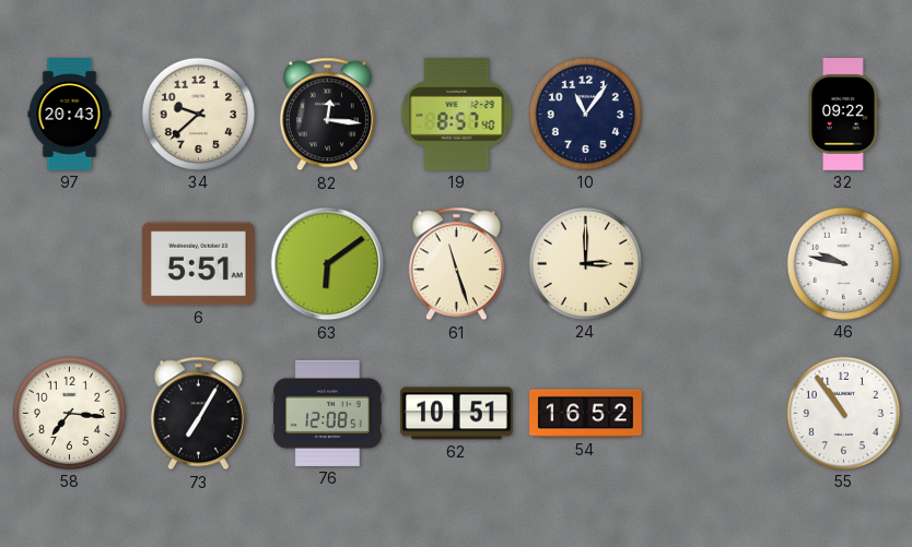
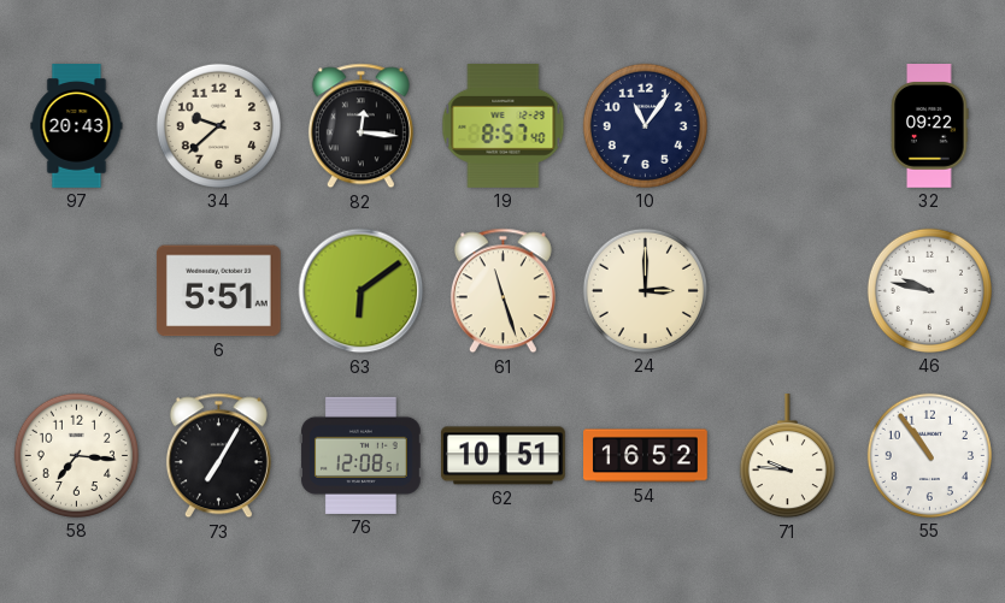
71: none -> 9:46
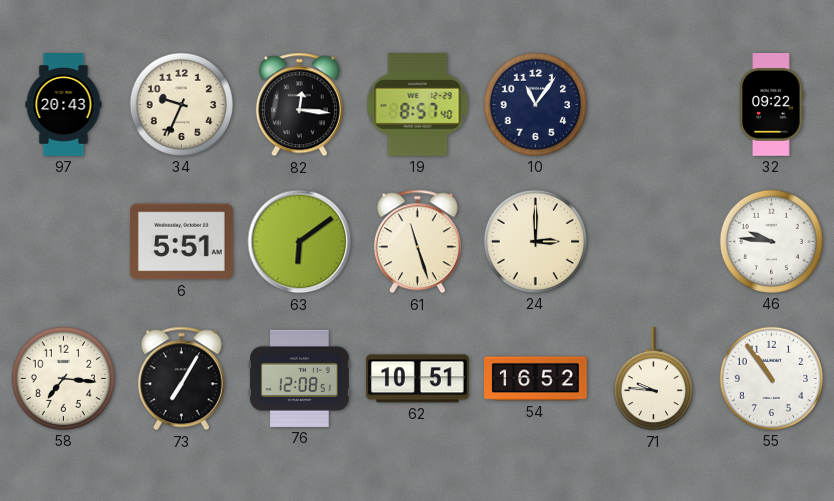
34: 9:38 -> 9:34
46: 9:47 -> 9:46
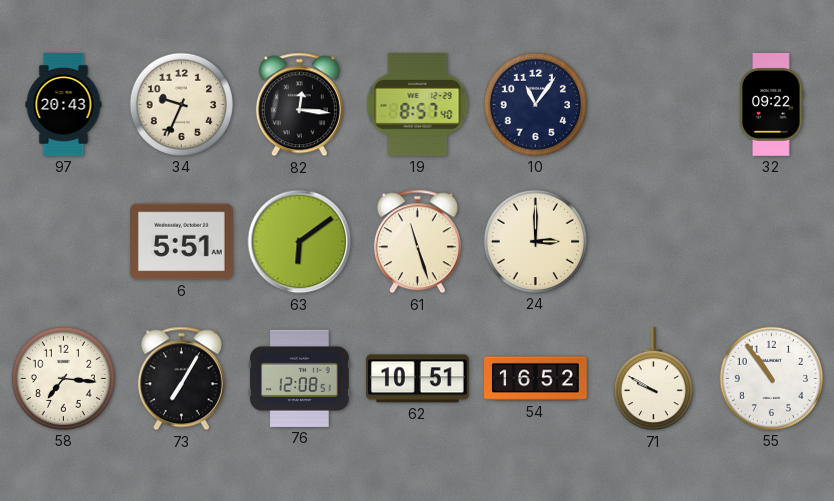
46: 9:46 -> none
71: 9:46 -> 9:50
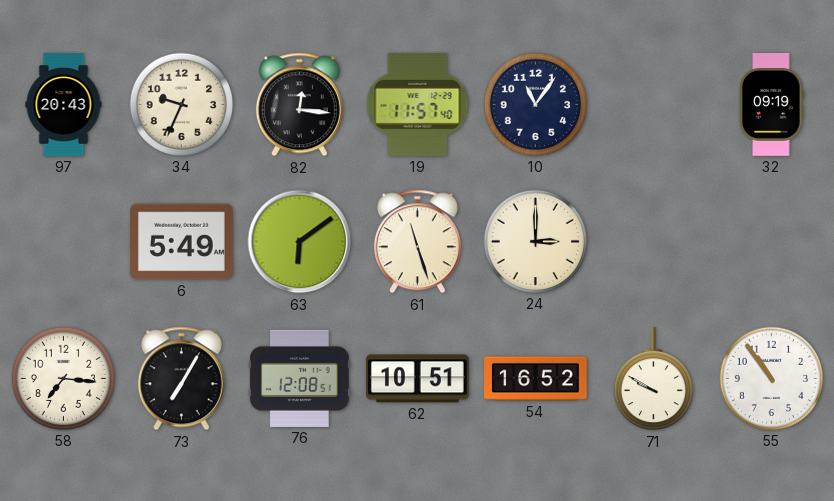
19: 8:57 -> 11:57
32: 09:22 -> 09:19
6: 5:51 -> 5:49
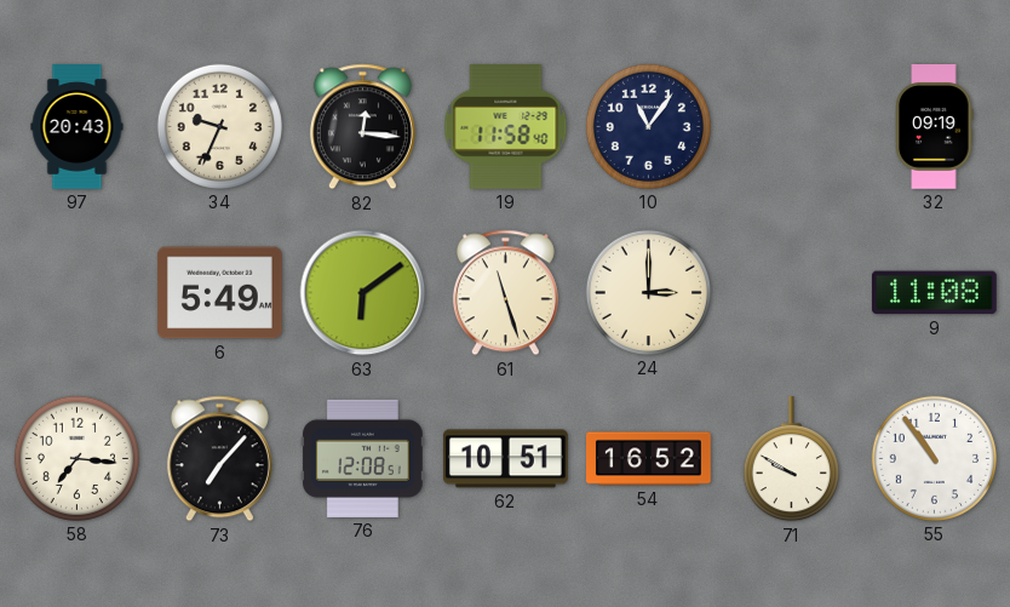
19: 11:57 -> 11:58
9: none -> 11:08
73: 7:05 -> 7:07
